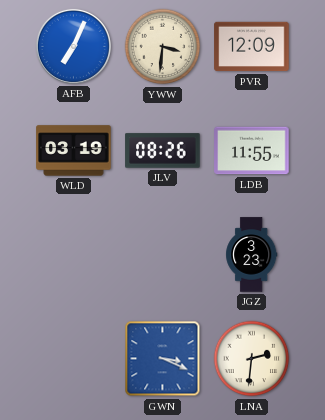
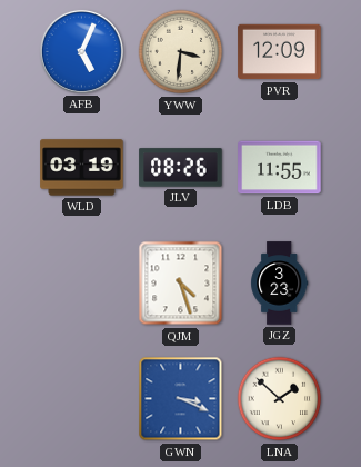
AFB: 7:04 -> 5:04
QJM: none -> 4:27
LNA: 2:31 -> 1:52
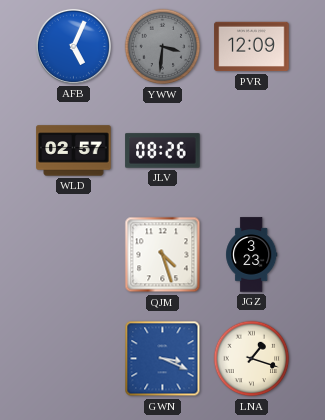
YWW dial: cream -> grey
WLD: 03:19 -> 02:57
LDB: 11:55 -> none
LNA: 1:52 -> 1:18
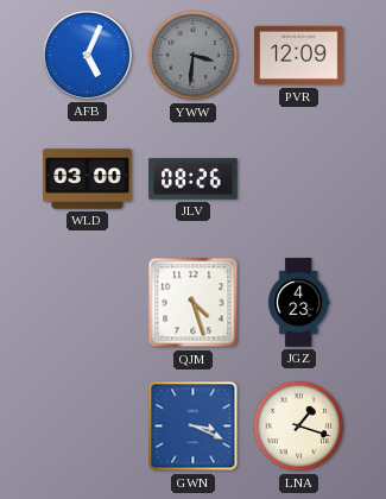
WLD: 02:57 -> 03:00
JGZ: 3:23 -> 4:23
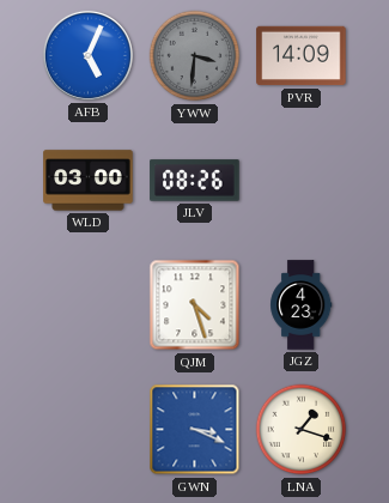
PVR: 12:09 -> 14:09
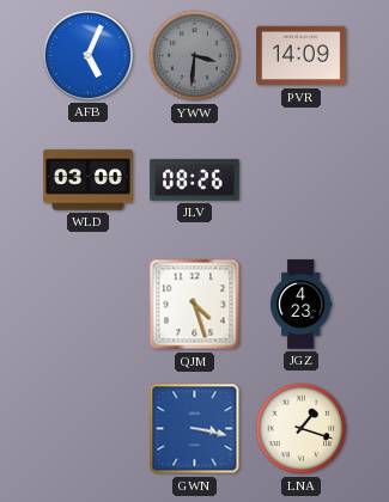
GWN: 3:19 -> 3:17
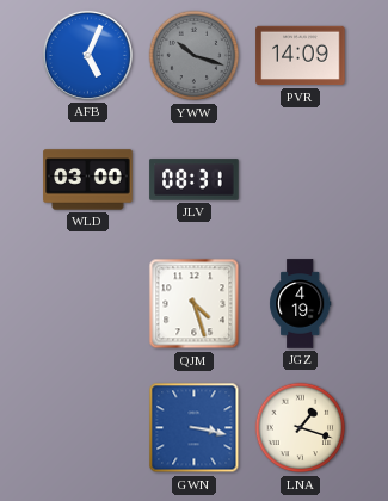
YWW: 3:31 -> 10:18
JLV: 08:26 -> 08:31
JGZ: 4:23 -> 4:19
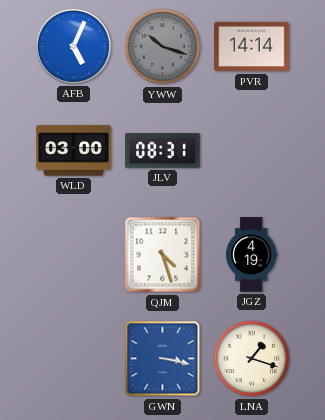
PVR: 14:09 -> 14:14
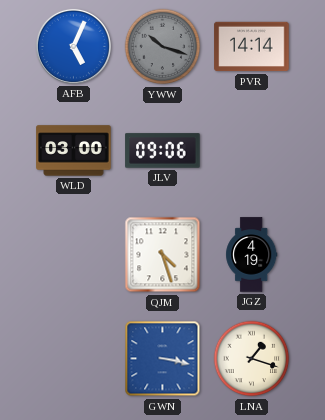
JLV: 08:31 -> 09:06
